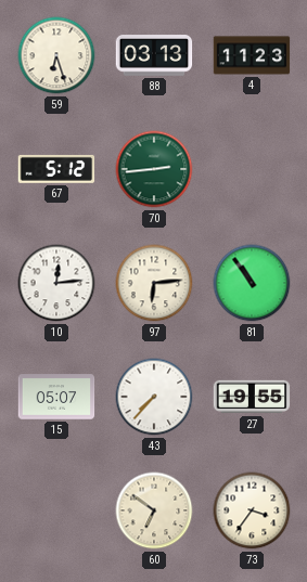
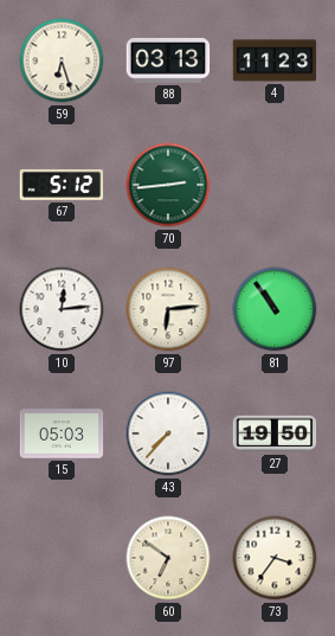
15: 05:07 -> 05:03
27: 19:55 -> 19:50
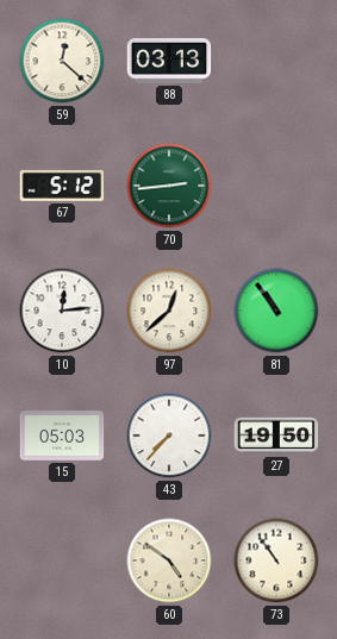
59: 6:27 -> 12:22
4: 11:23 -> none
97: 6:14 -> 12:38
60: 6:51 -> 4:51
73: 3:36 -> 10:54
